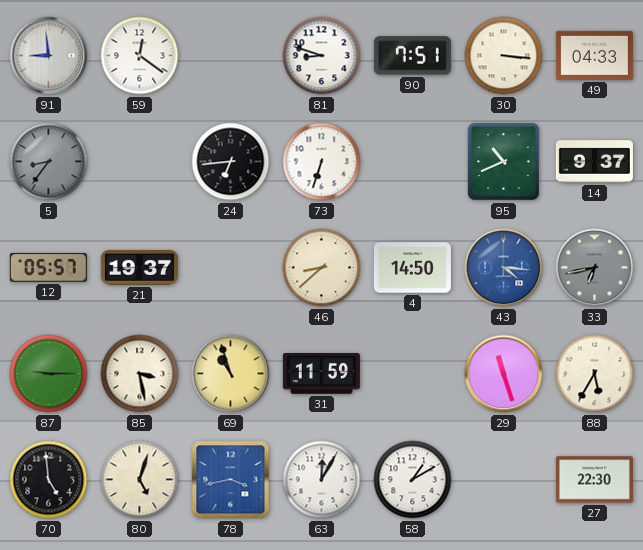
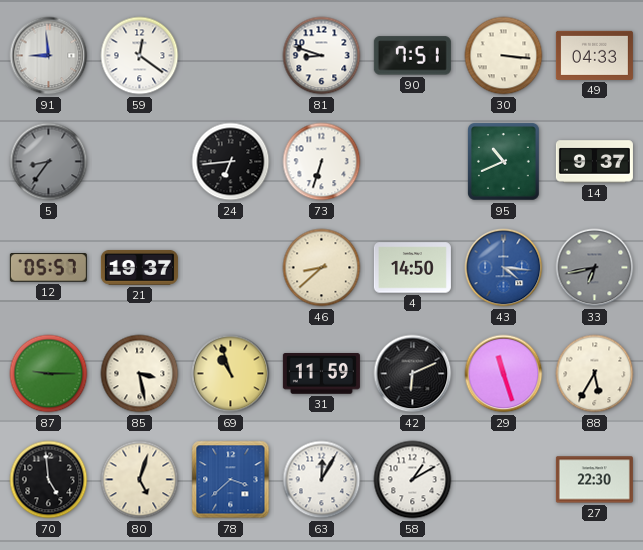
42: none -> 6:11
78: 3:43 -> 3:38
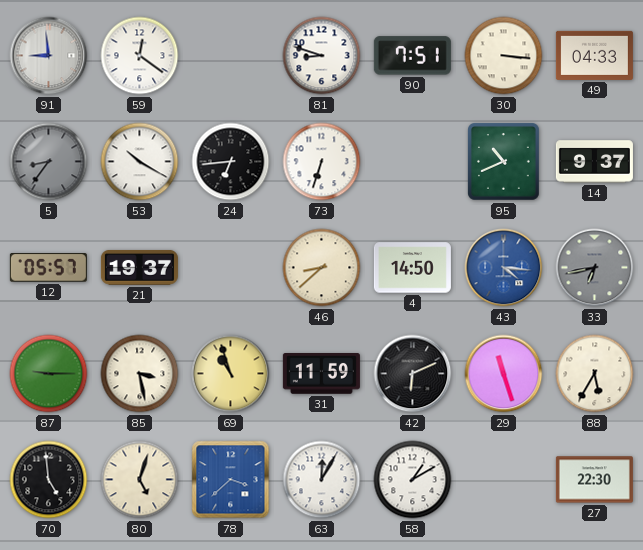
53: none -> 10:20
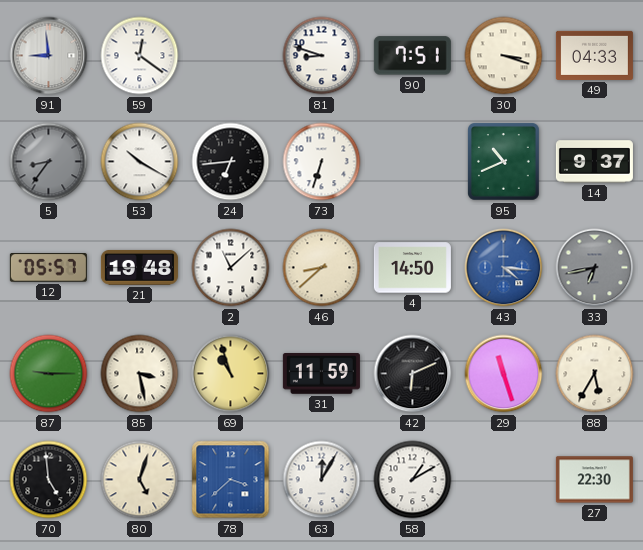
30: 3:16 -> 3:18
21: 19:37 -> 19:48
2: none -> 11:08
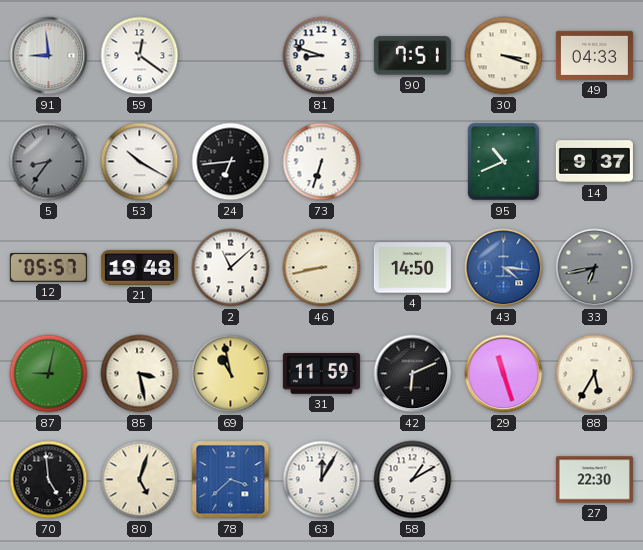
46: 8:38 -> 8:43
87: 9:15 -> 9:02
69: 10:57 -> 10:58
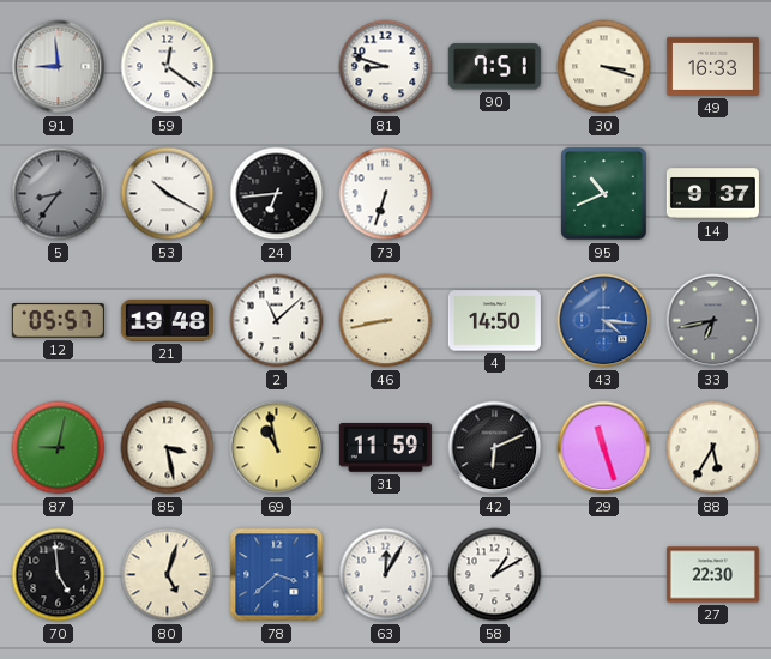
49: 04:33 -> 16:33
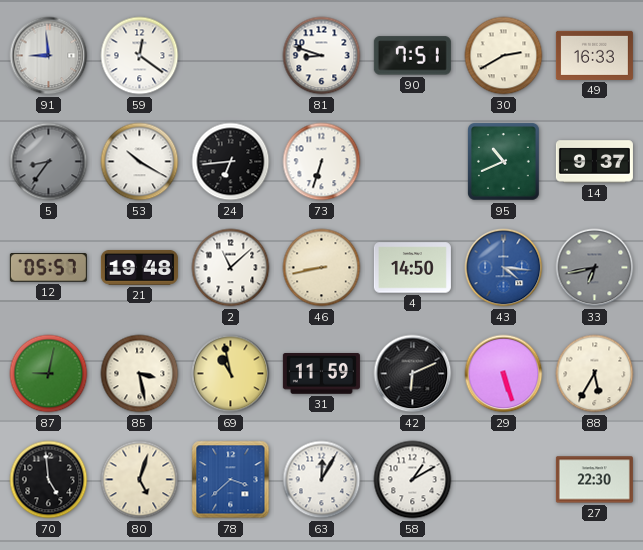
30: 3:18 -> 2:40
29: 11:27 -> 5:27
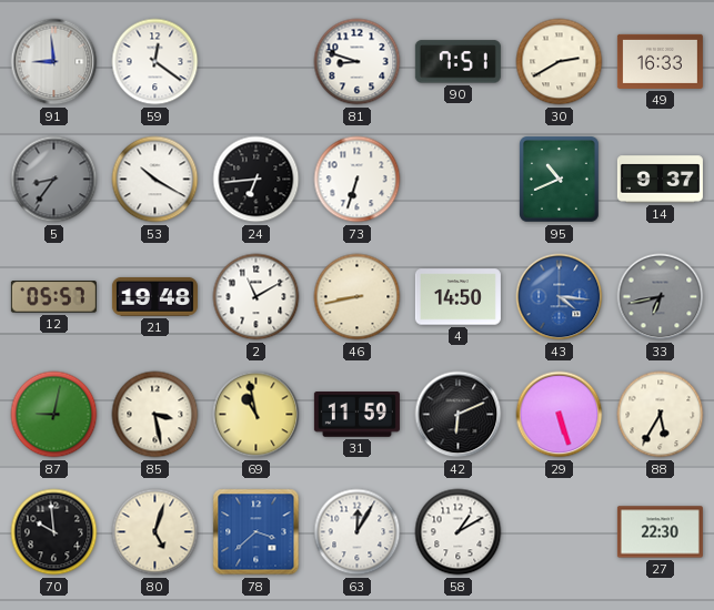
2: 11:08 -> 11:10
70: 4:59 -> 9:59
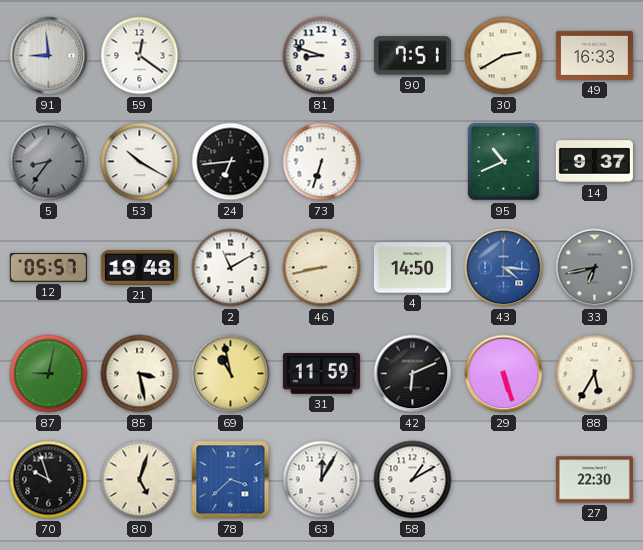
70: 9:59 -> 9:57
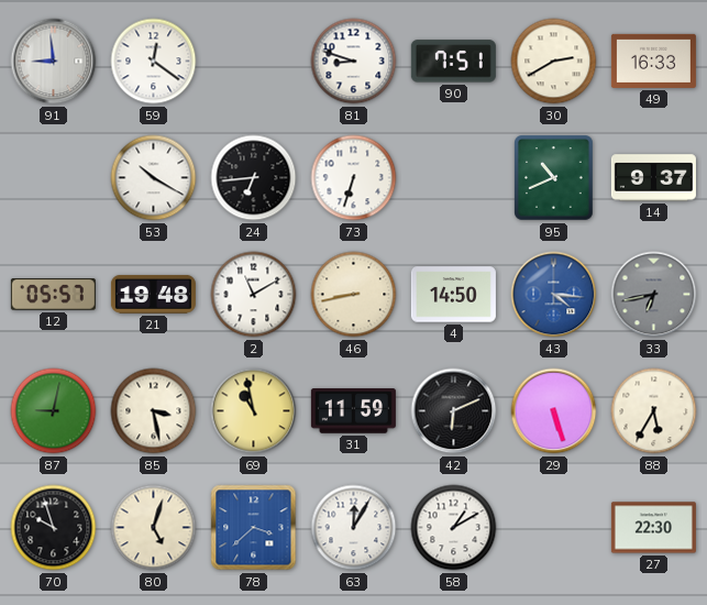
5: 8:36 -> none
